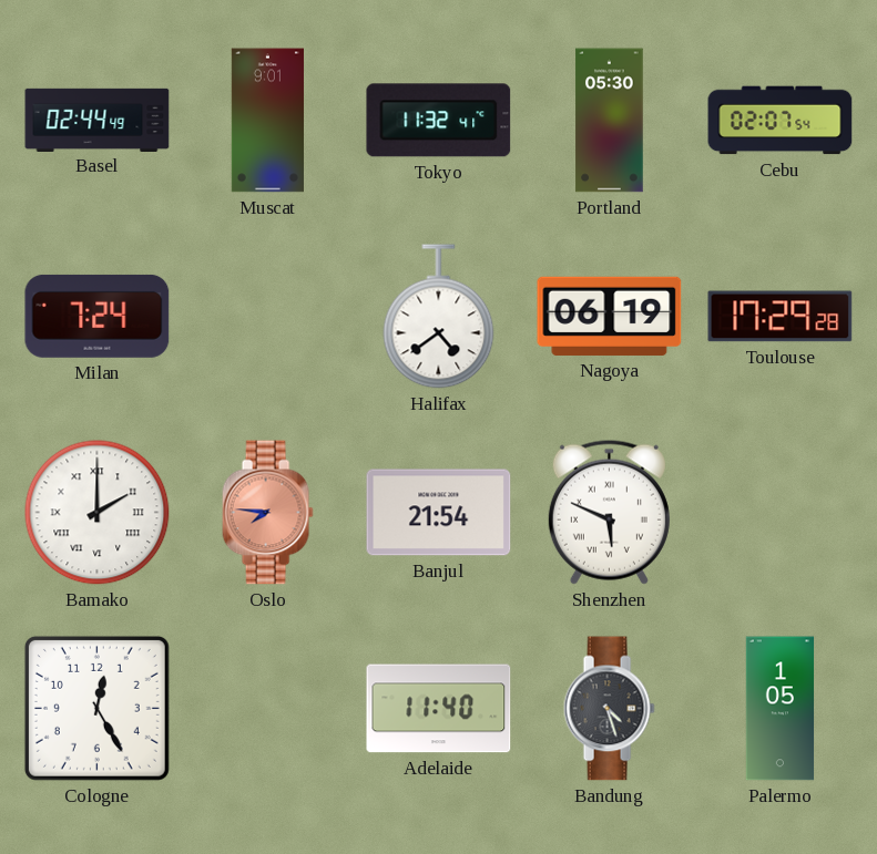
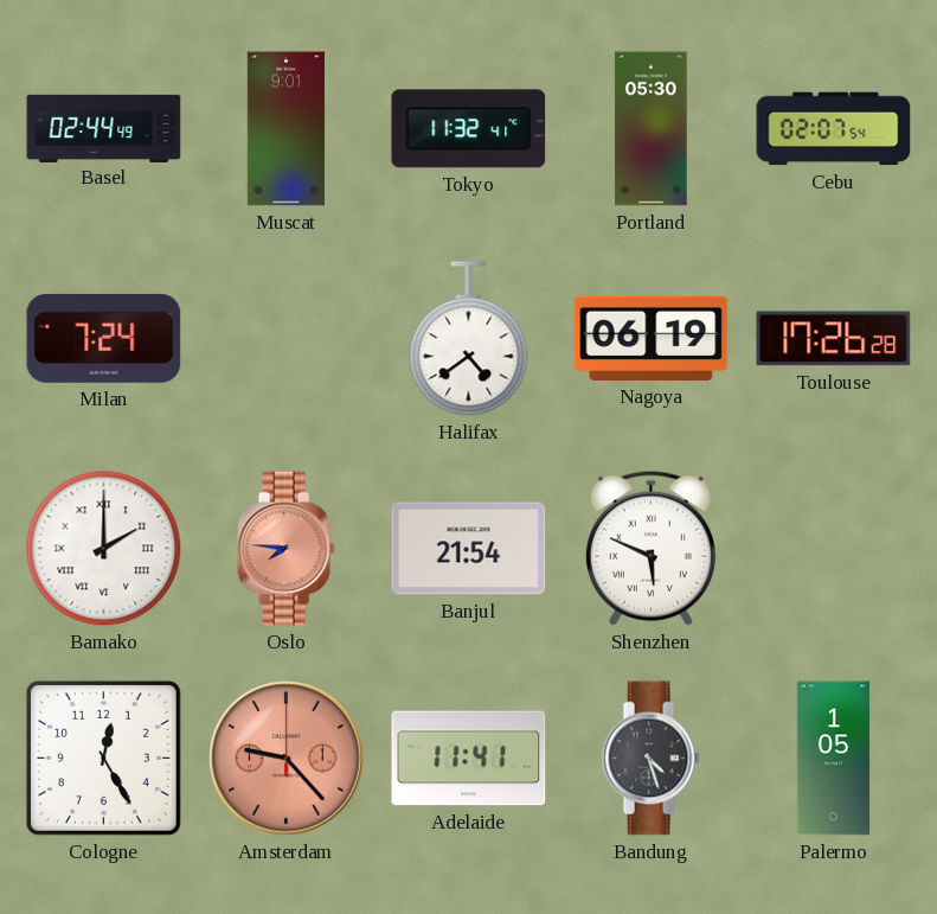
Toulouse: 17:29 -> 17:26
Amsterdam: none -> 9:23
Adelaide: 11:40 -> 11:41
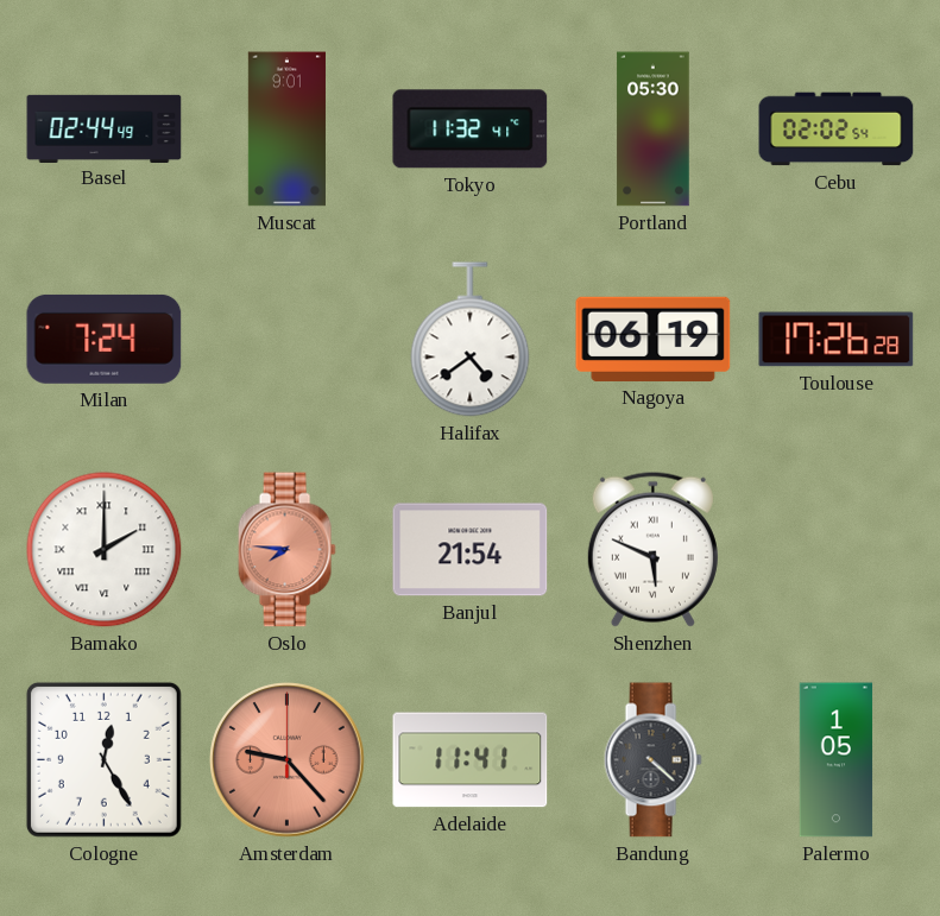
Cebu: 02:07 -> 02:02
Bandung: 4:27 -> 4:22
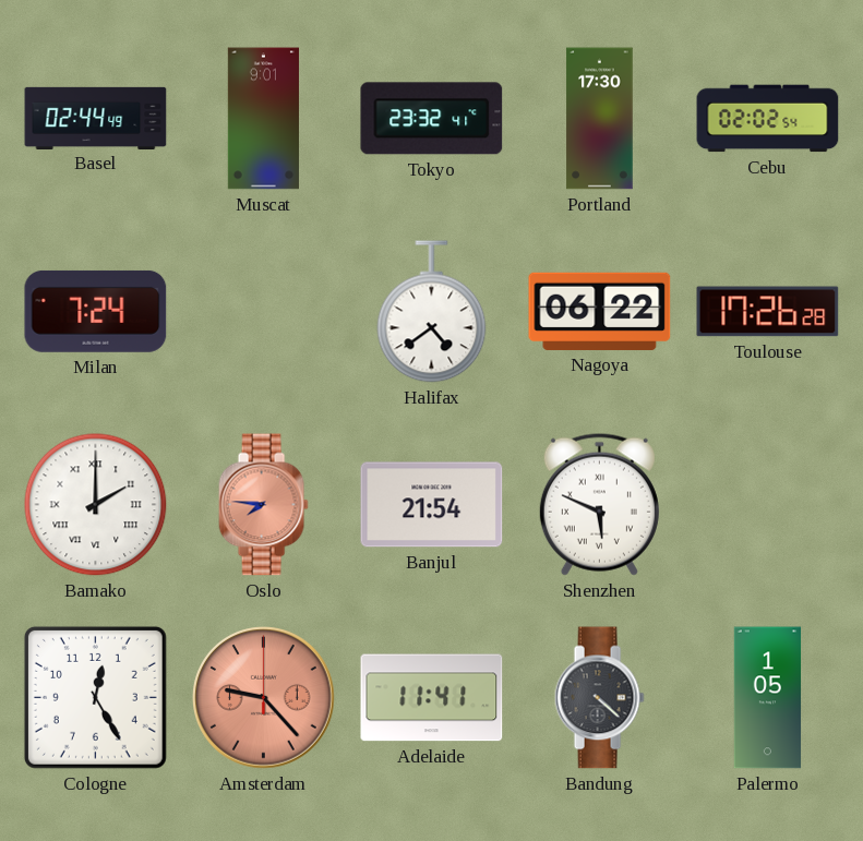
Tokyo: 11:32 -> 23:32
Portland: 05:30 -> 17:30
Nagoya: 06:19 -> 06:22
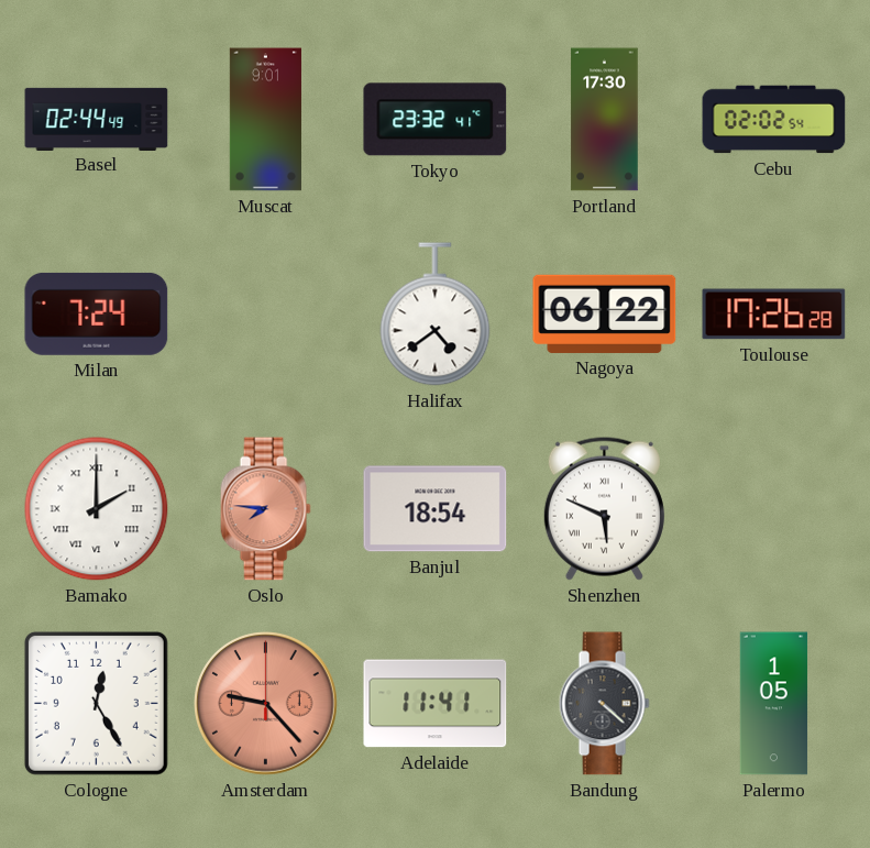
Banjul: 21:54 -> 18:54
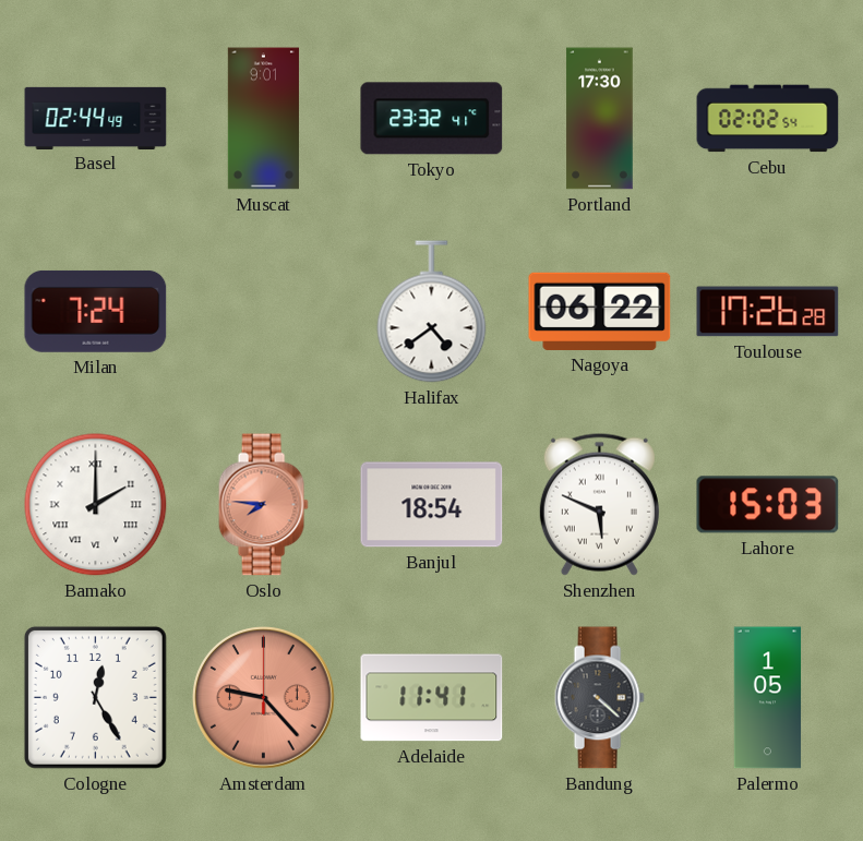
Lahore: none -> 15:03
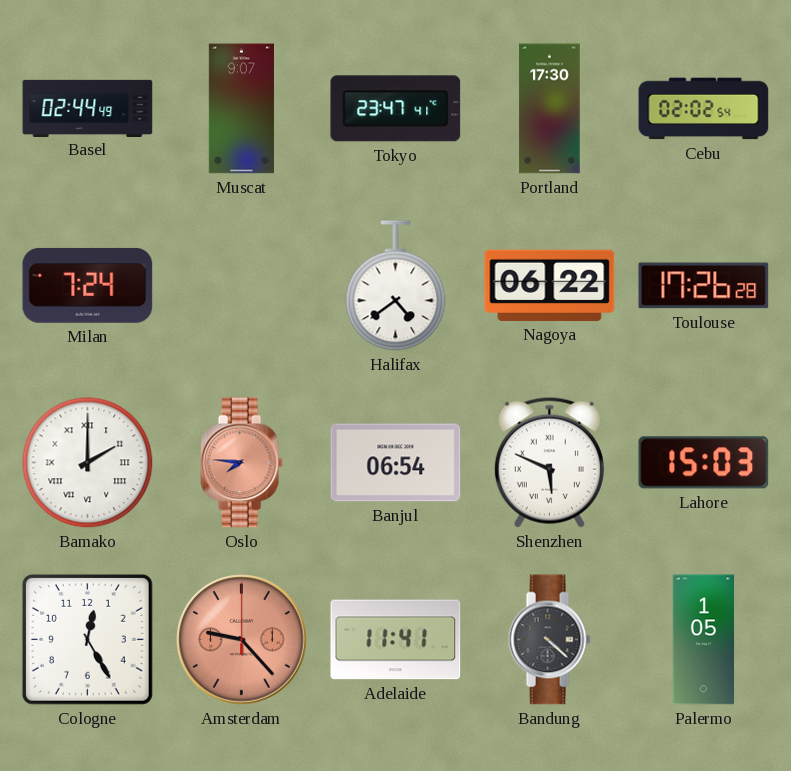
Muscat: 9:01 -> 9:07
Tokyo: 23:32 -> 23:47
Banjul: 18:54 -> 06:54
